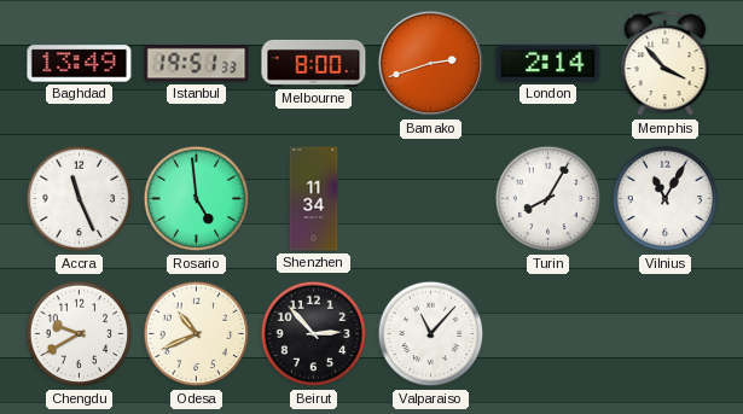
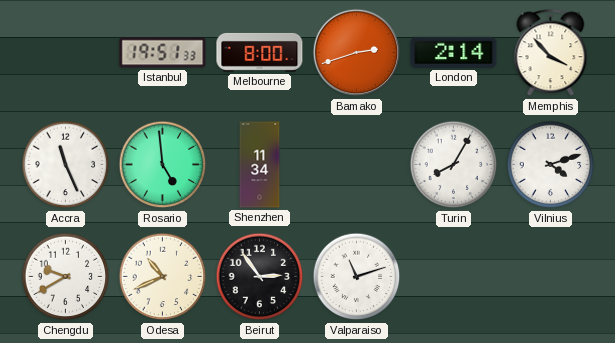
Baghdad: 13:49 -> none
Vilnius: 11:05 -> 4:12
Beirut: 2:53 -> 2:54
Valparaiso: 11:07 -> 11:12
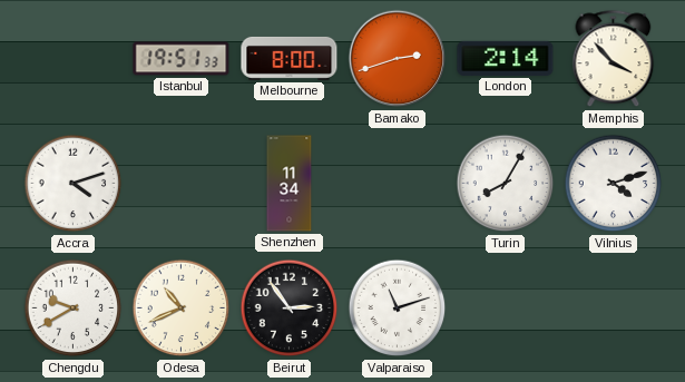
Accra: 11:26 -> 4:12
Rosario: 4:59 -> none
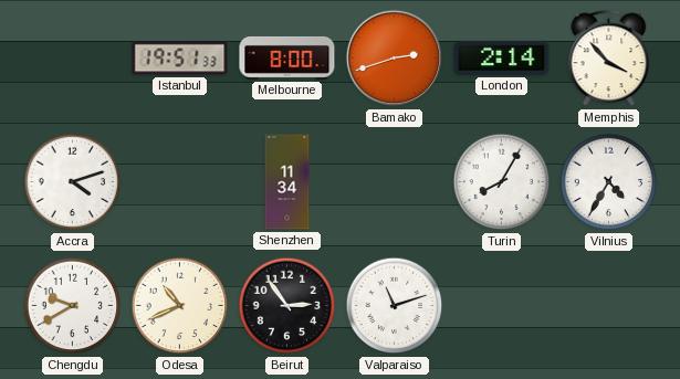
Vilnius: 4:12 -> 4:35
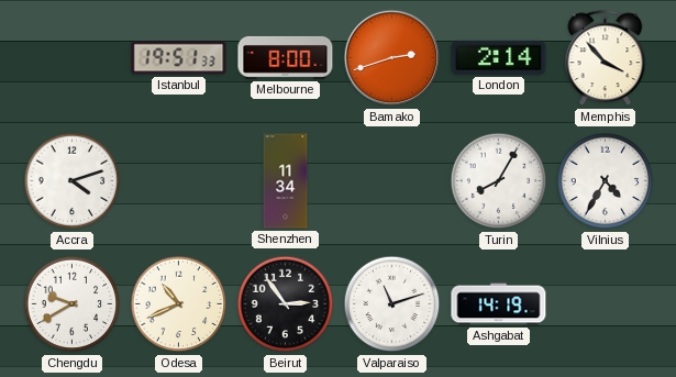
Ashgabat: none -> 14:19
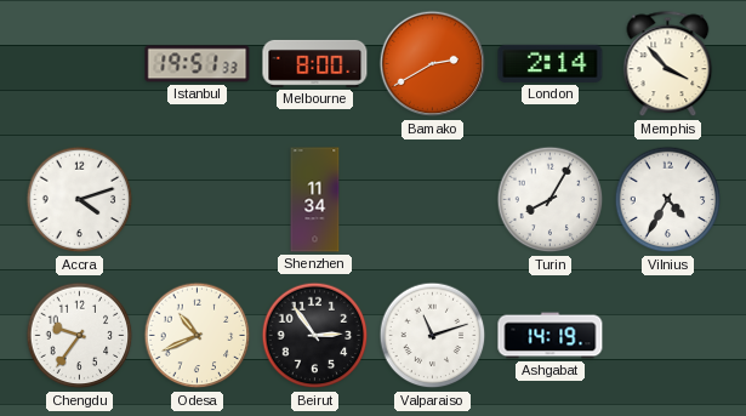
Bamako: 2:42 -> 2:40
Chengdu: 9:40 -> 9:36
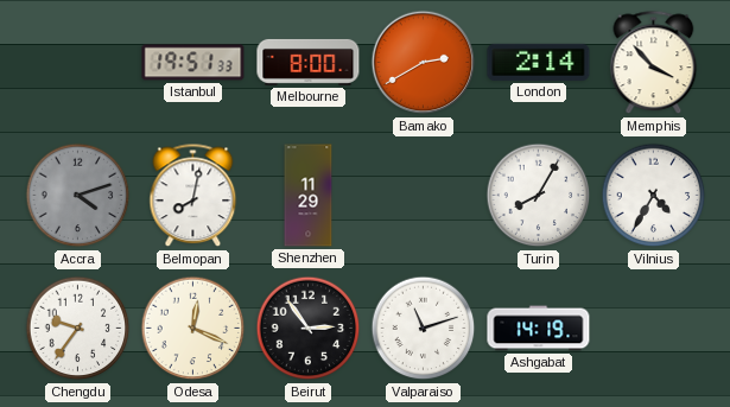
Accra dial: white -> grey
Belmopan: none -> 8:02
Shenzhen: 11:34 -> 11:29
Odesa: 10:41 -> 12:19
